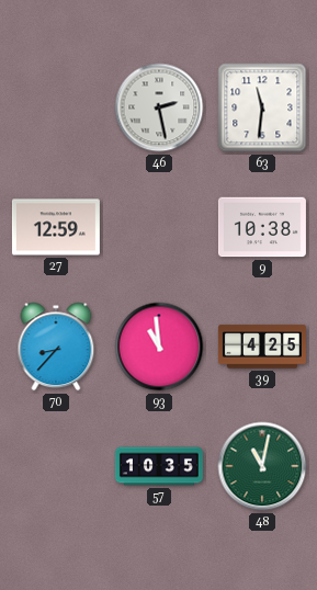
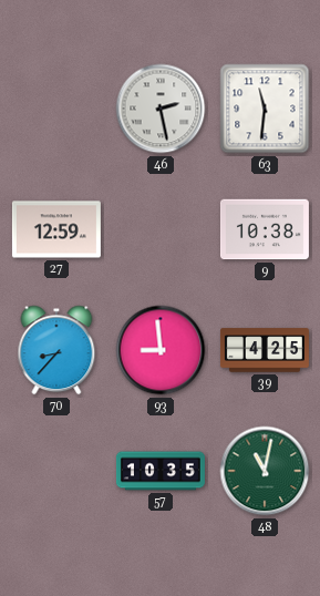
93: 10:59 -> 8:59
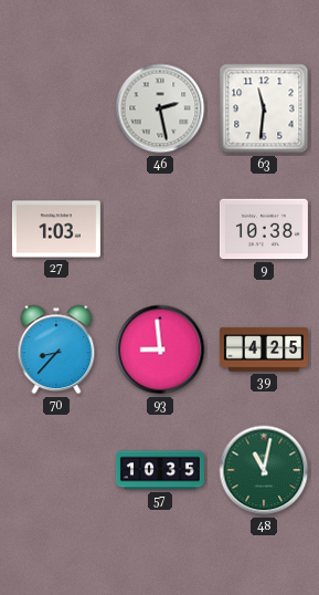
27: 12:59 -> 1:03
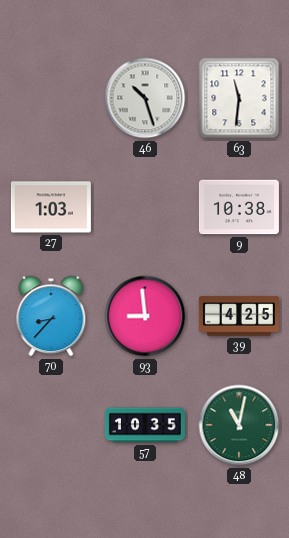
46: 2:28 -> 10:27
